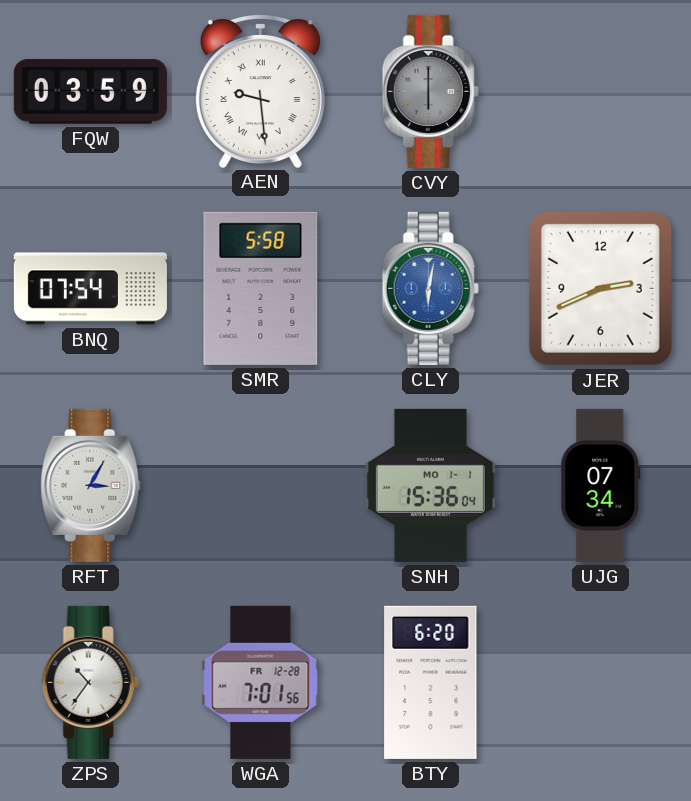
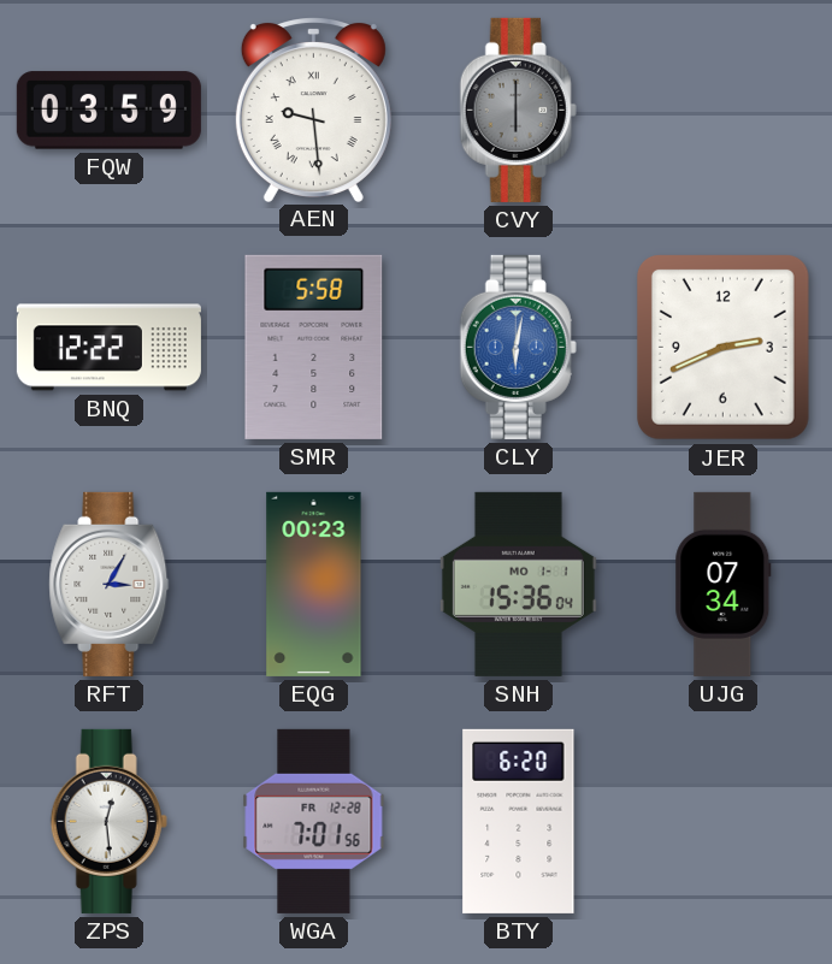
BNQ: 07:54 -> 12:22
EQG: none -> 00:23
ZPS: 10:36 -> 12:29
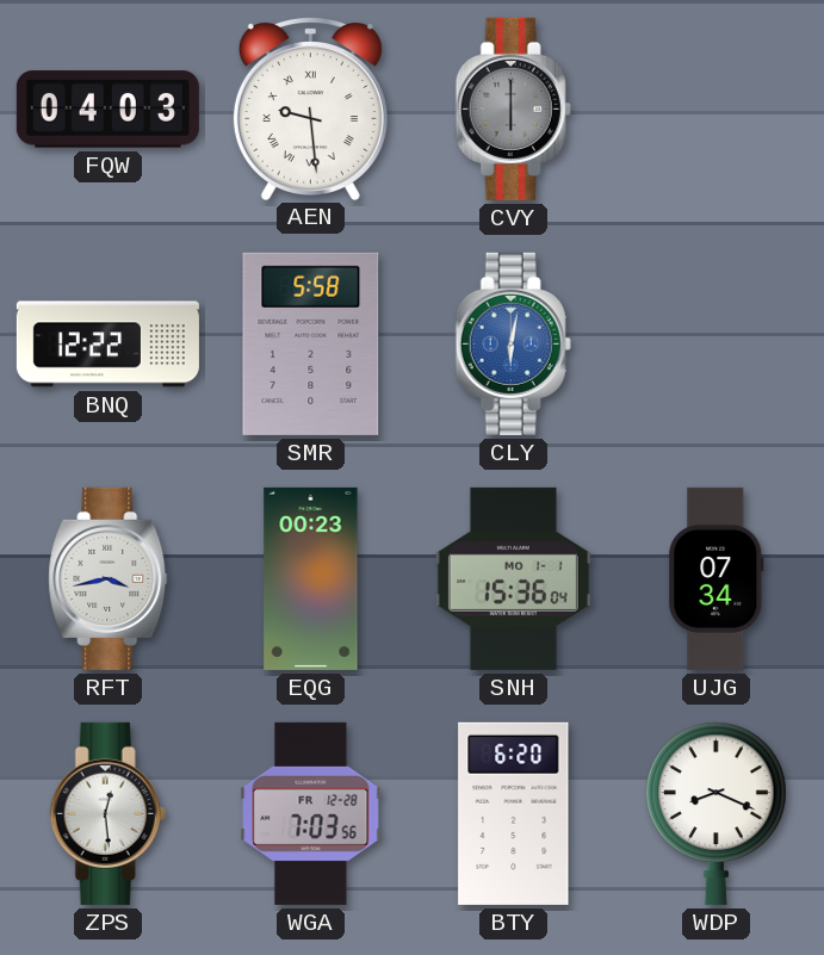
FQW: 03:59 -> 04:03
JER: 2:41 -> none
RFT: 3:05 -> 3:43
WGA: 7:01 -> 7:03
WDP: none -> 8:19
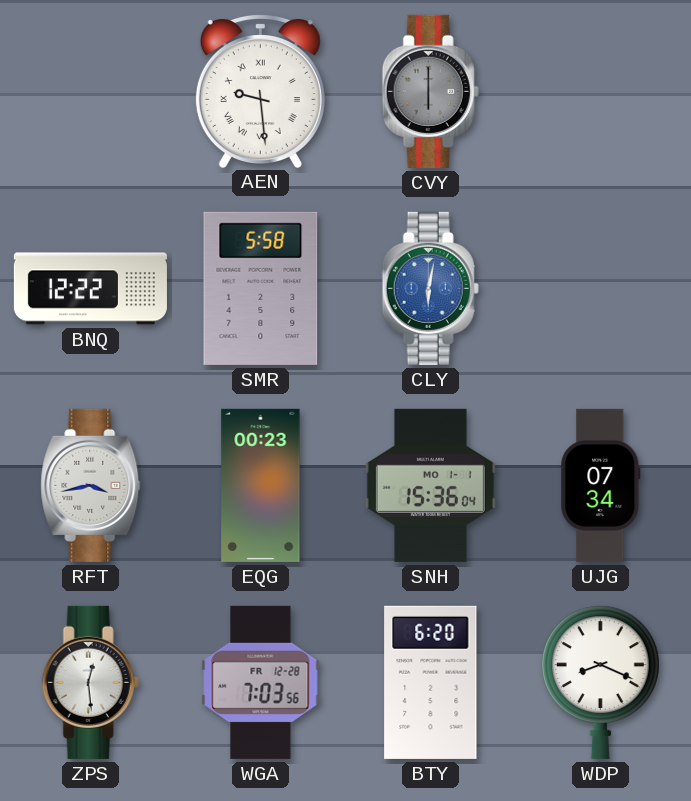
FQW: 04:03 -> none
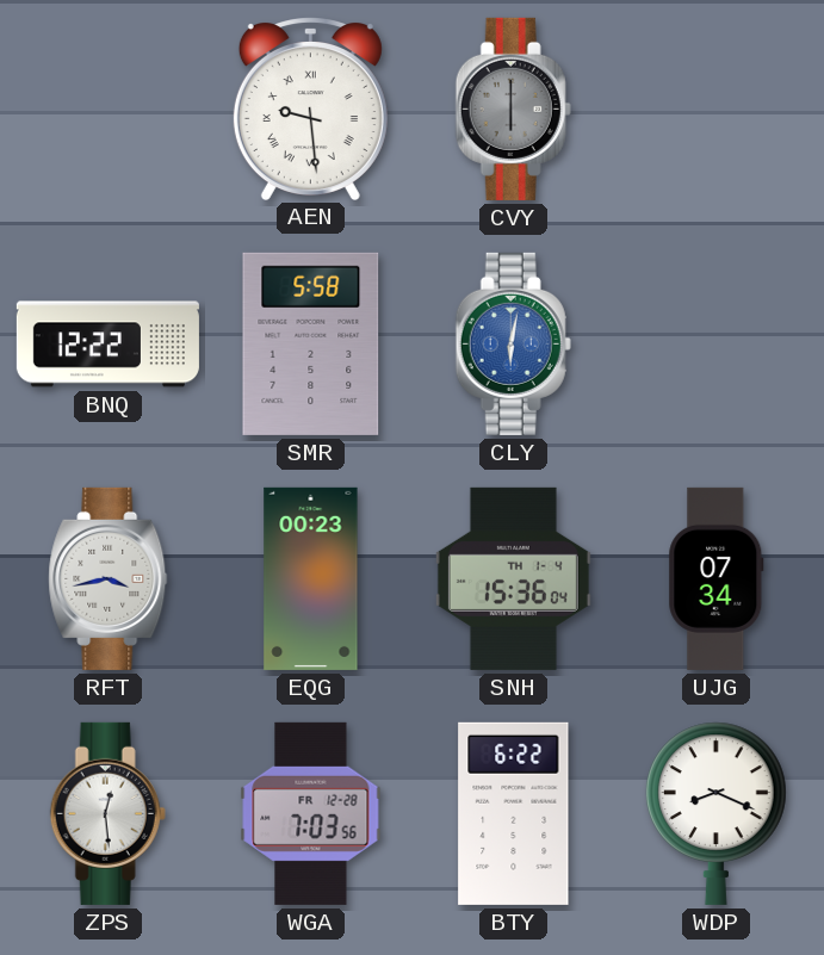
SNH date: MO 1-1 -> TH 1-4
BTY: 6:20 -> 6:22
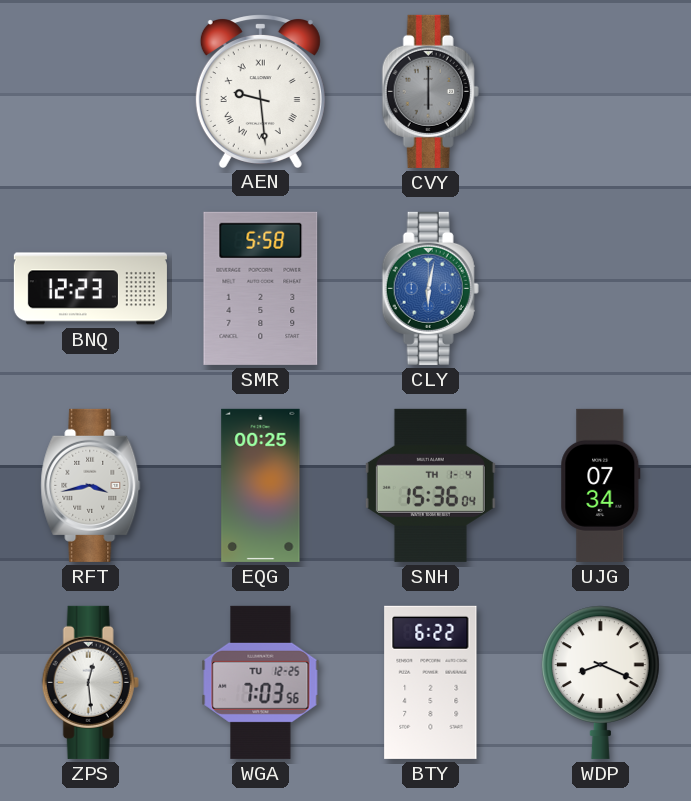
BNQ: 12:22 -> 12:23
EQG: 00:23 -> 00:25
WGA date: FR 12-28 -> TU 12-25
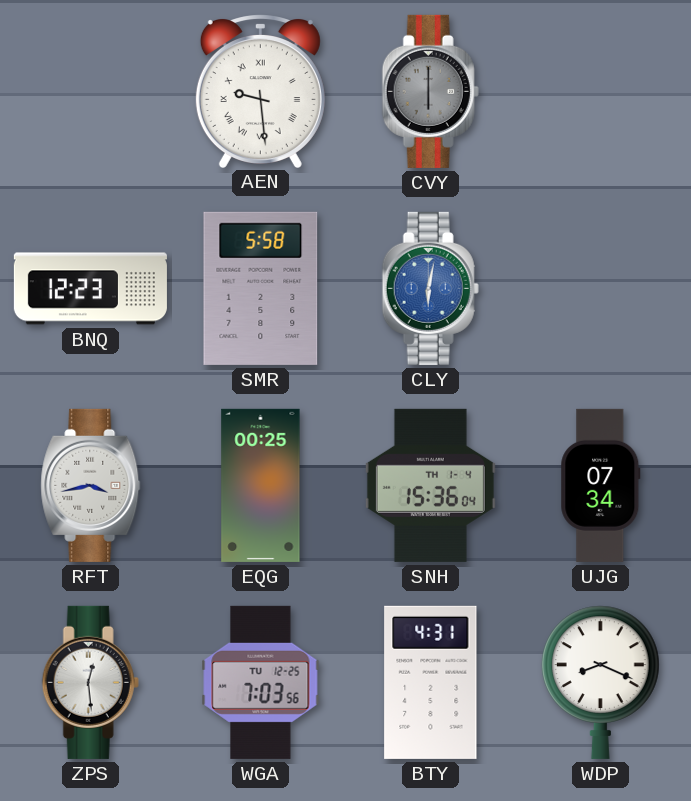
BTY: 6:22 -> 4:31
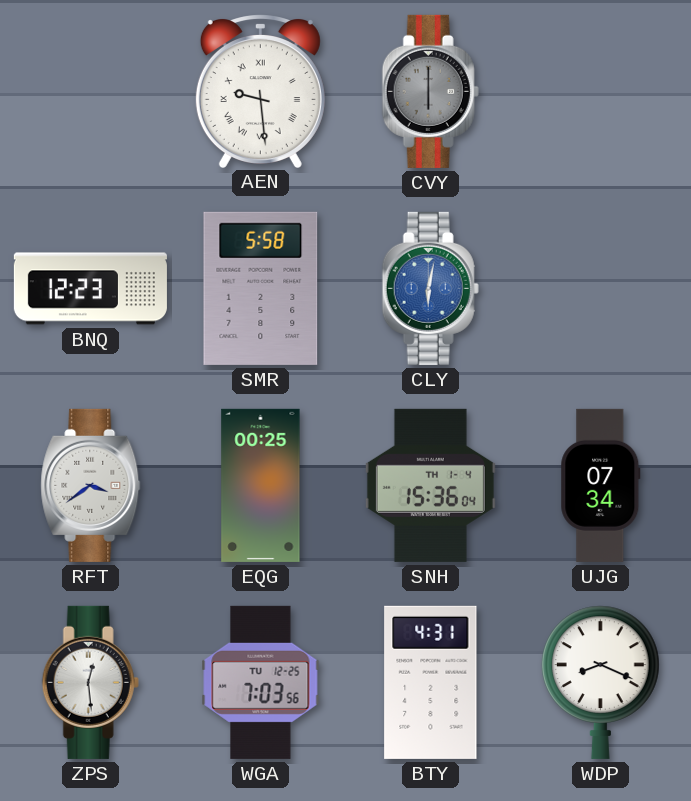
RFT: 3:43 -> 3:39
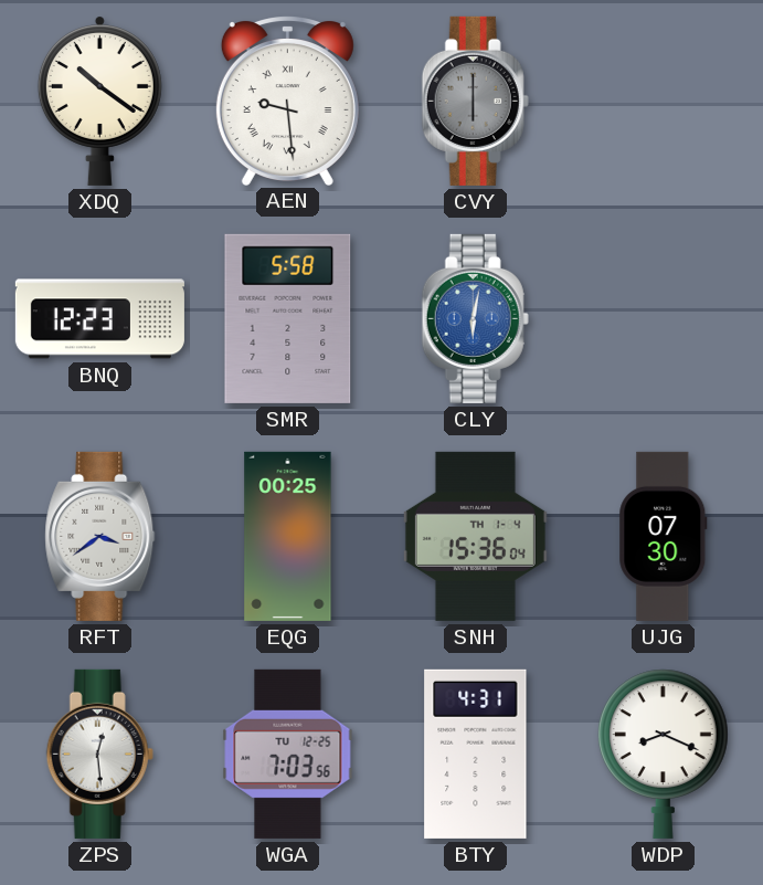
XDQ: none -> 10:21
UJG: 07:34 -> 07:30
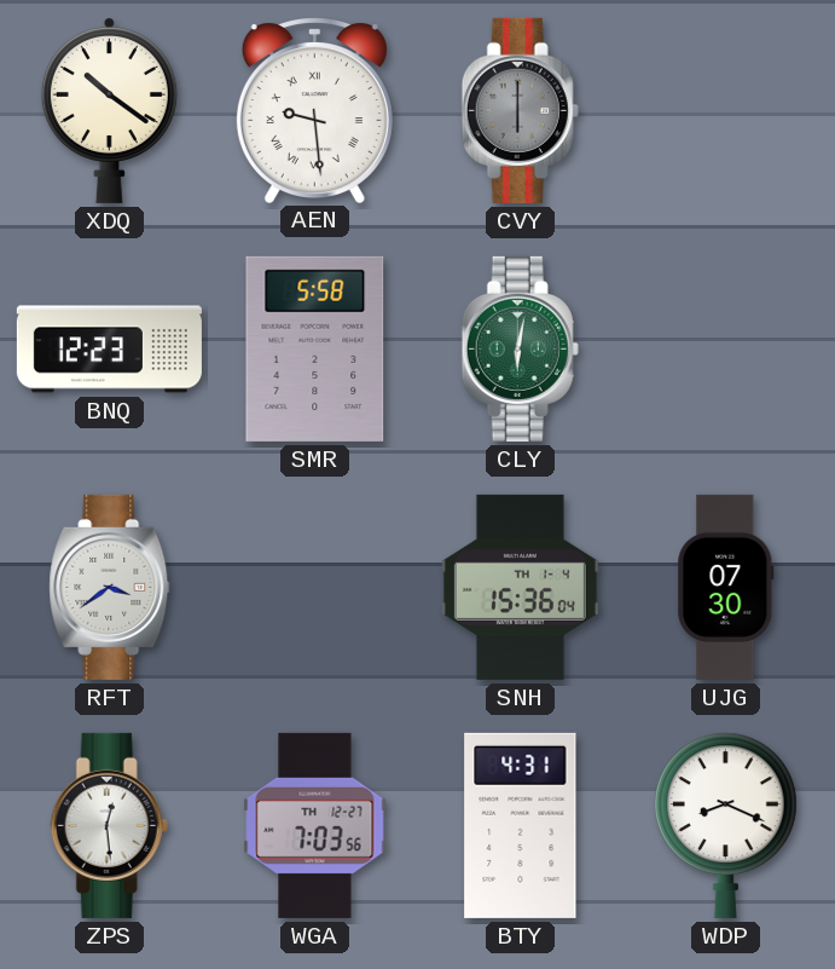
CLY dial: blue -> green
EQG: 00:25 -> none
WGA date: TU 12-25 -> TH 12-27
